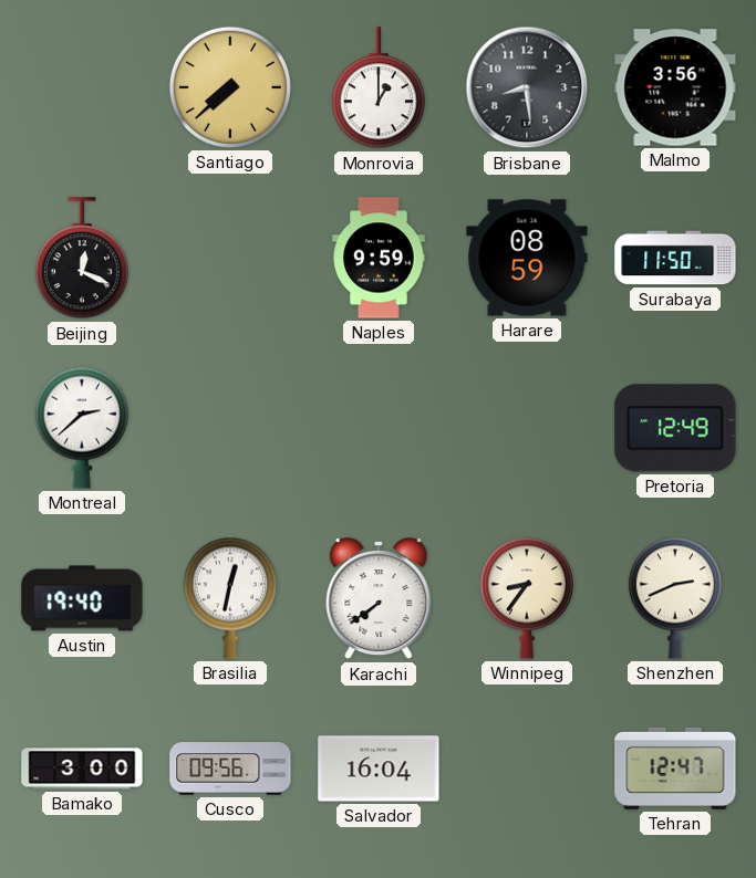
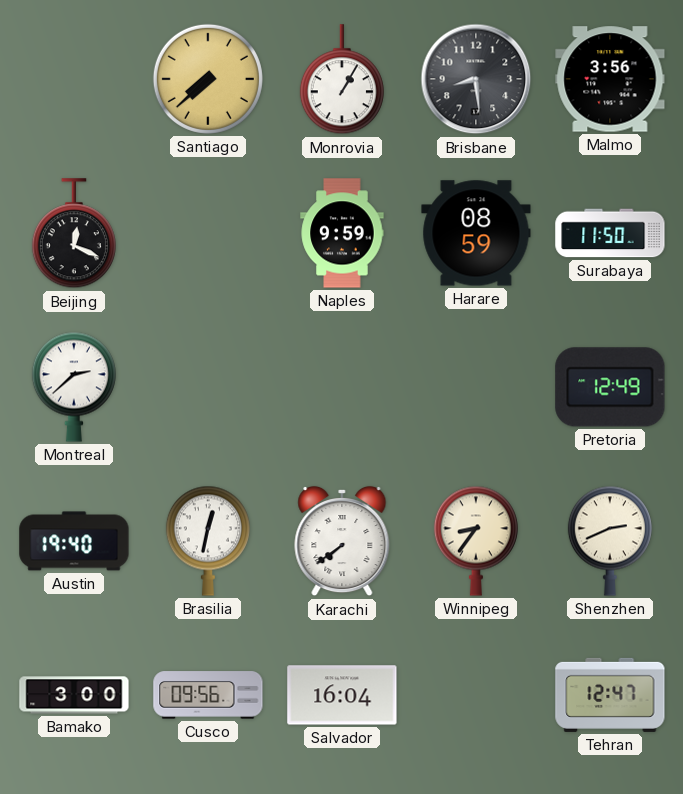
Monrovia: 1:00 -> 1:05
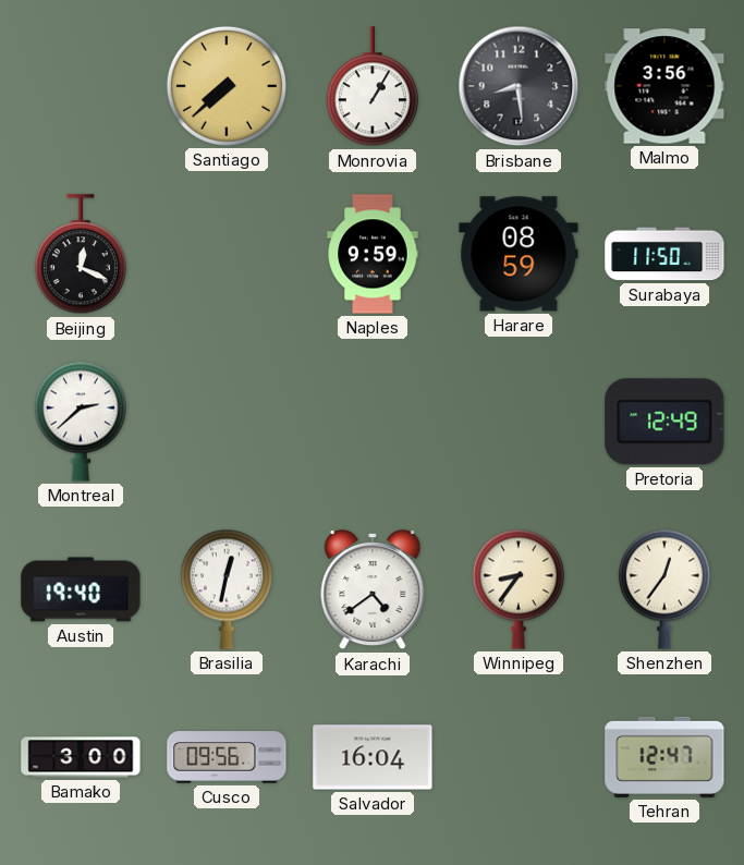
Karachi: 7:39 -> 4:39
Shenzhen: 2:41 -> 12:36
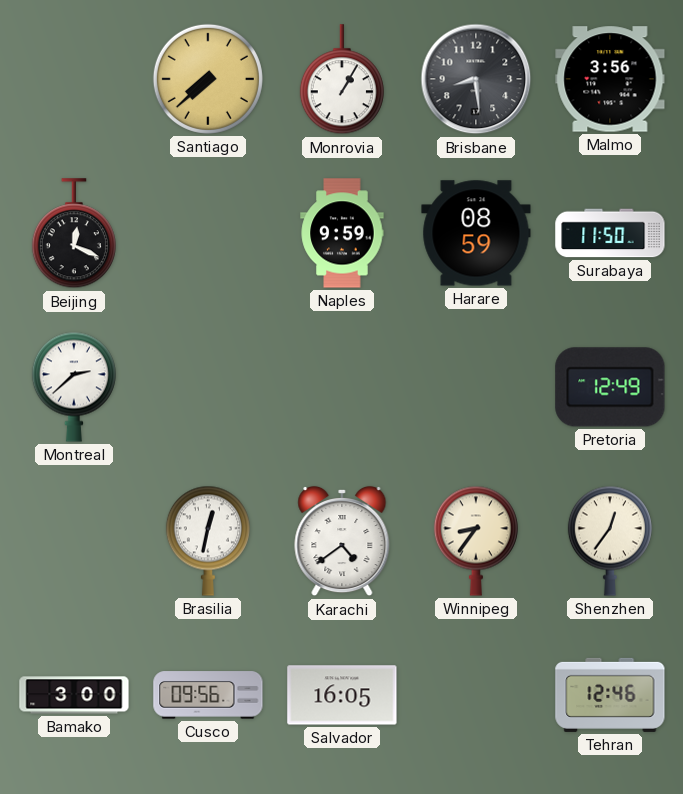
Austin: 19:40 -> none
Salvador: 16:04 -> 16:05
Tehran: 12:47 -> 12:46
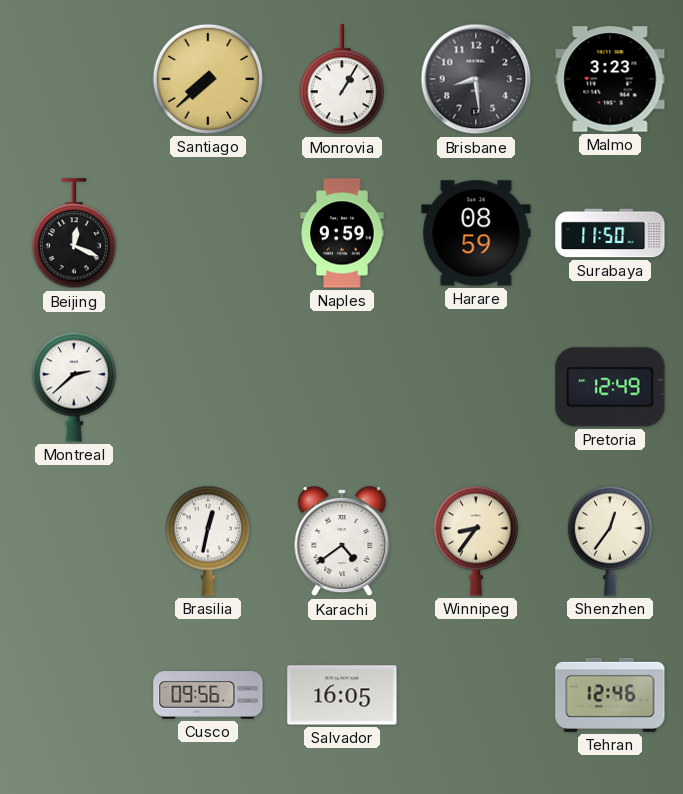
Malmo: 3:56 -> 3:23
Bamako: 3:00 -> none
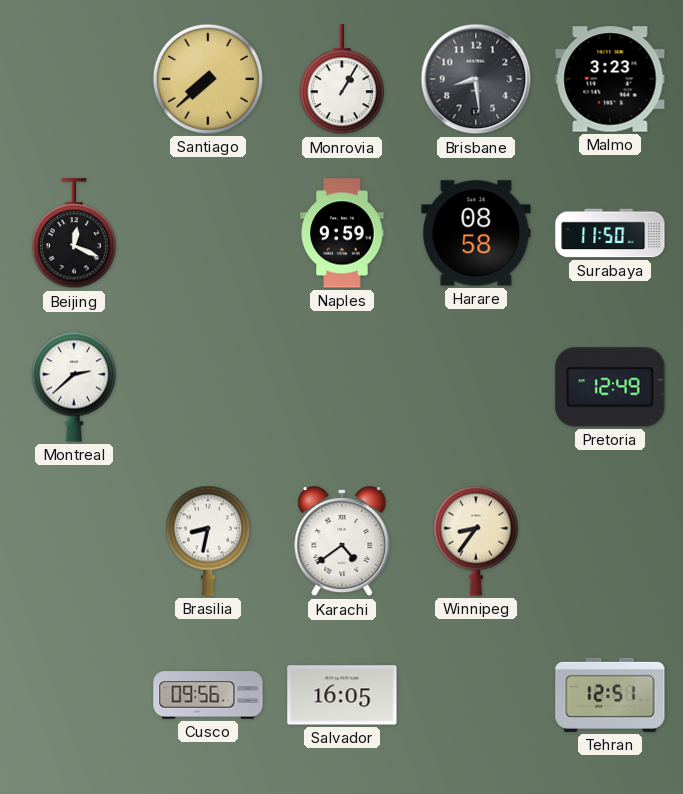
Harare: 08:59 -> 08:58
Brasilia: 12:32 -> 8:32
Shenzhen: 12:36 -> none
Tehran: 12:46 -> 12:51
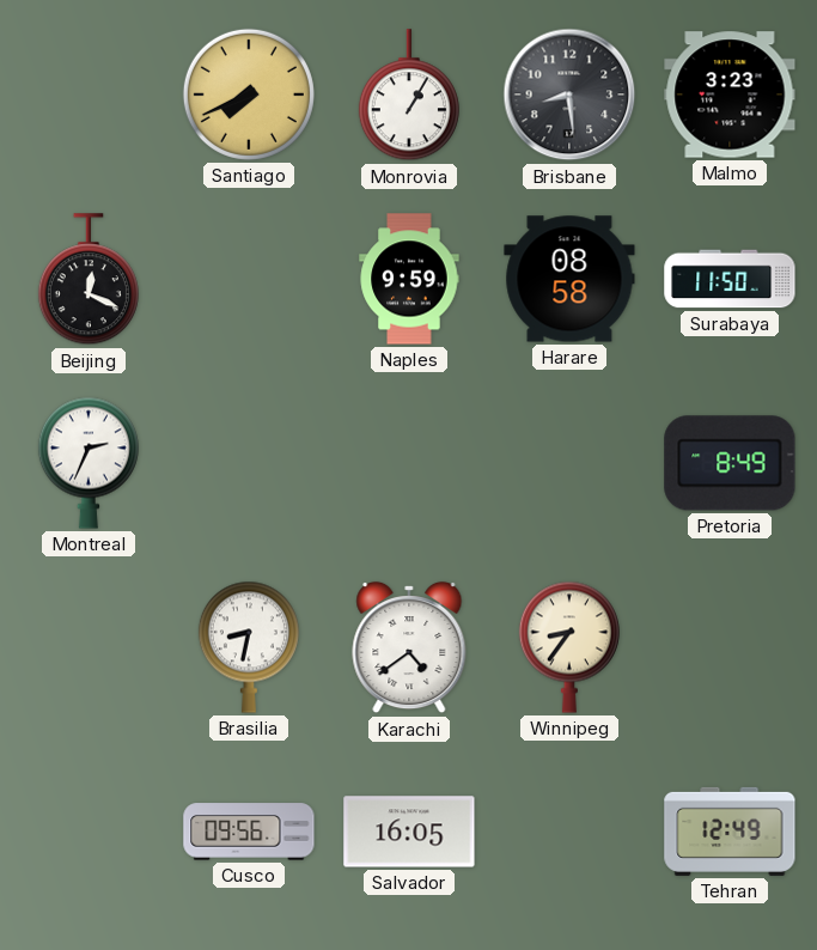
Santiago: 7:38 -> 7:41
Montreal: 2:38 -> 2:34
Pretoria: 12:49 -> 8:49
Tehran: 12:51 -> 12:49
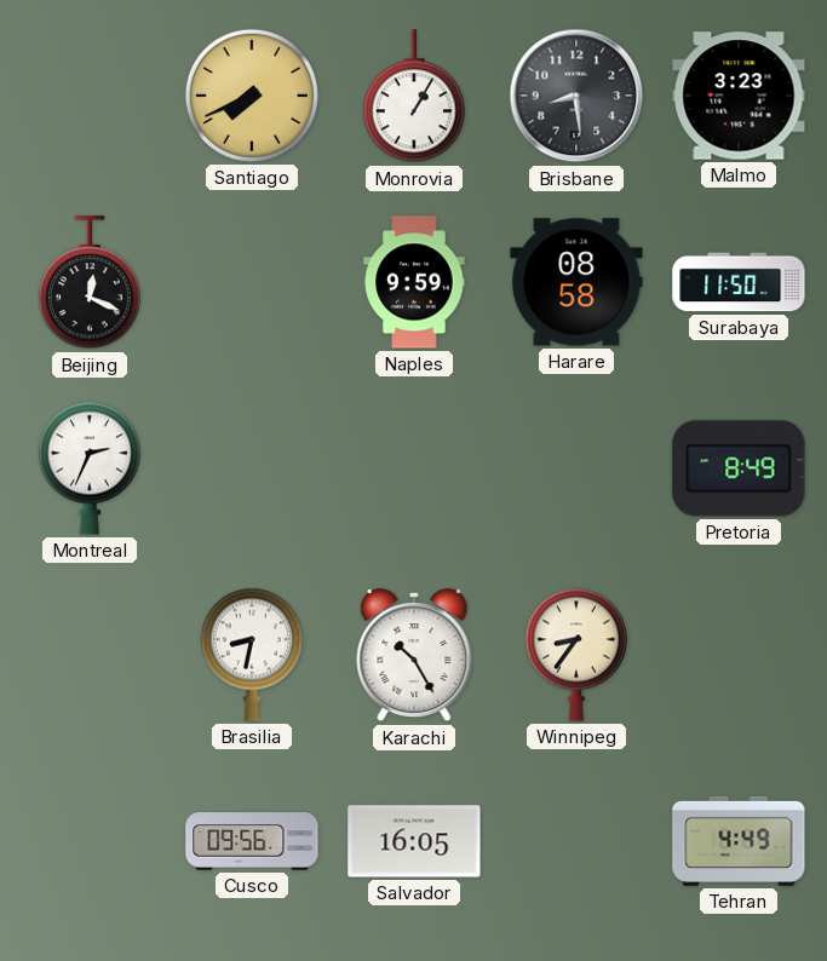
Karachi: 4:39 -> 10:25
Tehran: 12:49 -> 4:49
